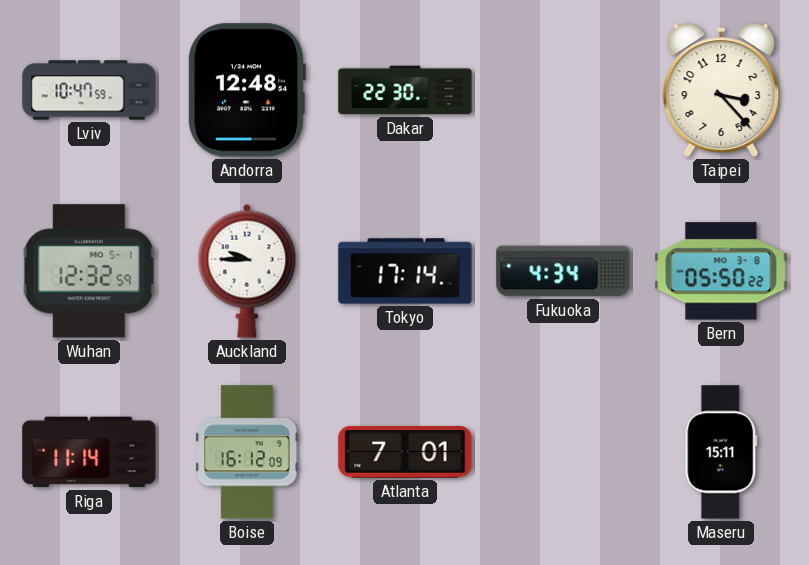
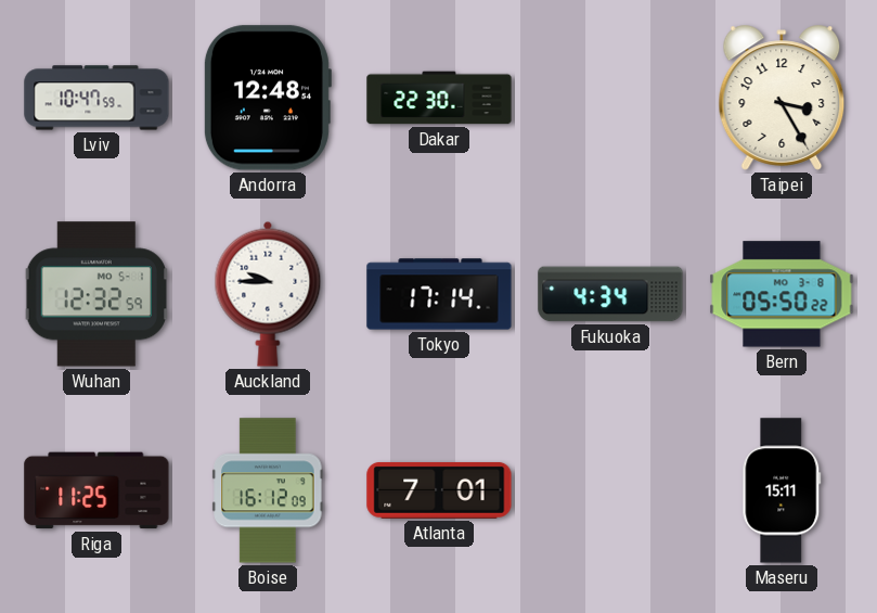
Taipei: 3:23 -> 3:25
Riga: 11:14 -> 11:25
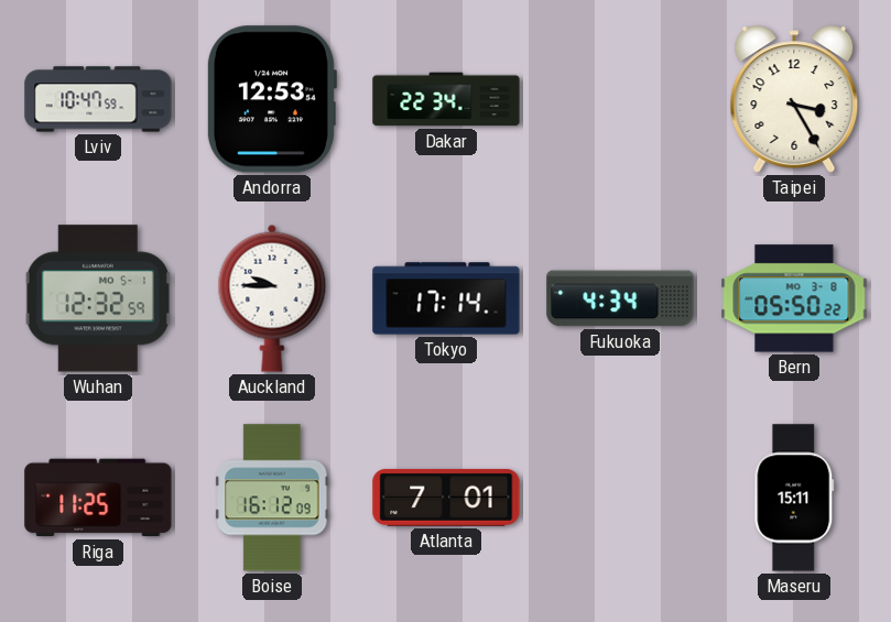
Andorra: 12:48 -> 12:53
Dakar: 22:30 -> 22:34
